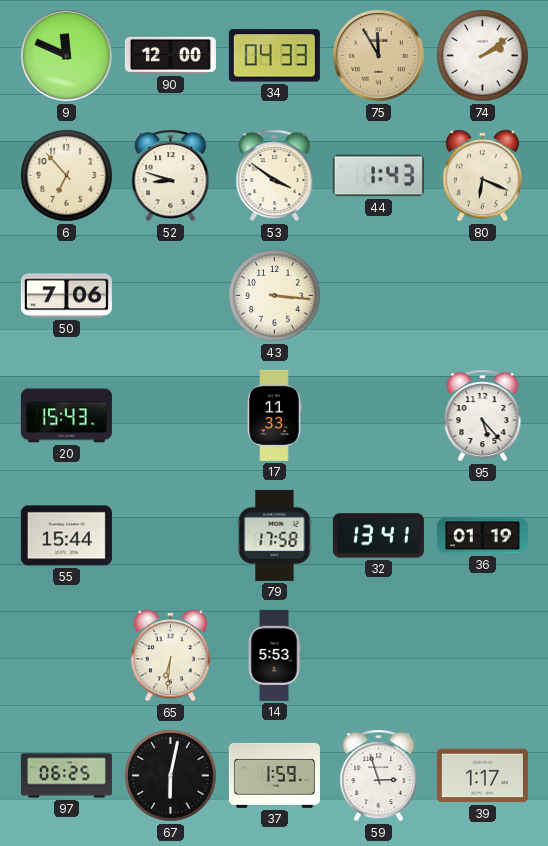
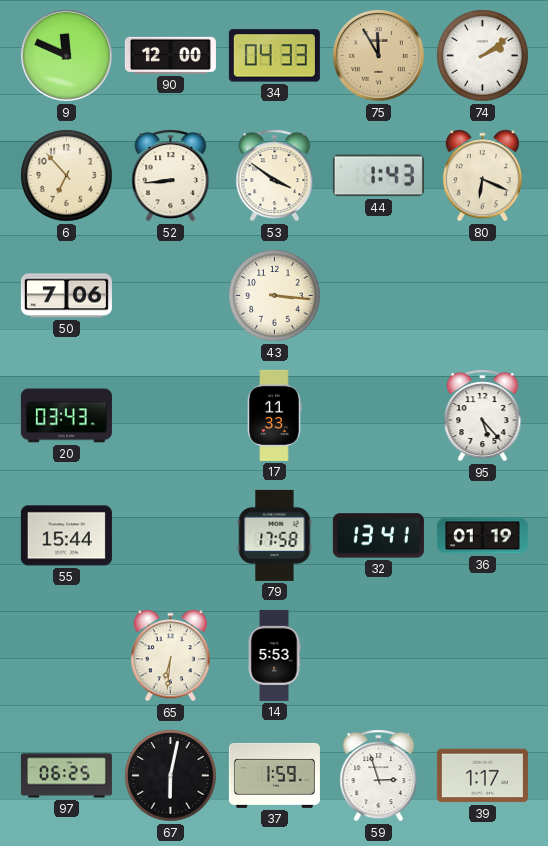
52: 8:48 -> 8:44
20: 15:43 -> 03:43
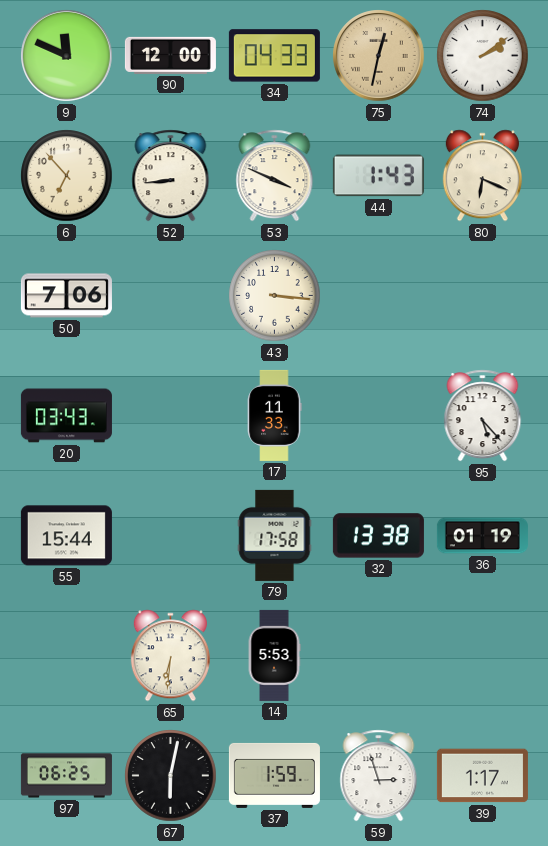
75: 11:55 -> 12:32
53: 3:51 -> 3:49
32: 13:41 -> 13:38
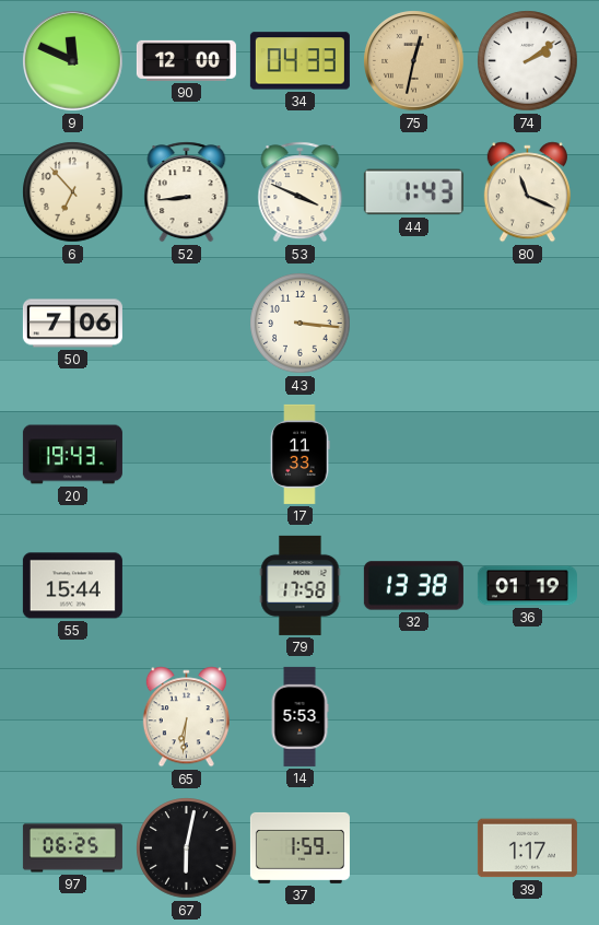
80: 6:19 -> 11:19
20: 03:43 -> 19:43
95: 5:23 -> none
59: 2:57 -> none
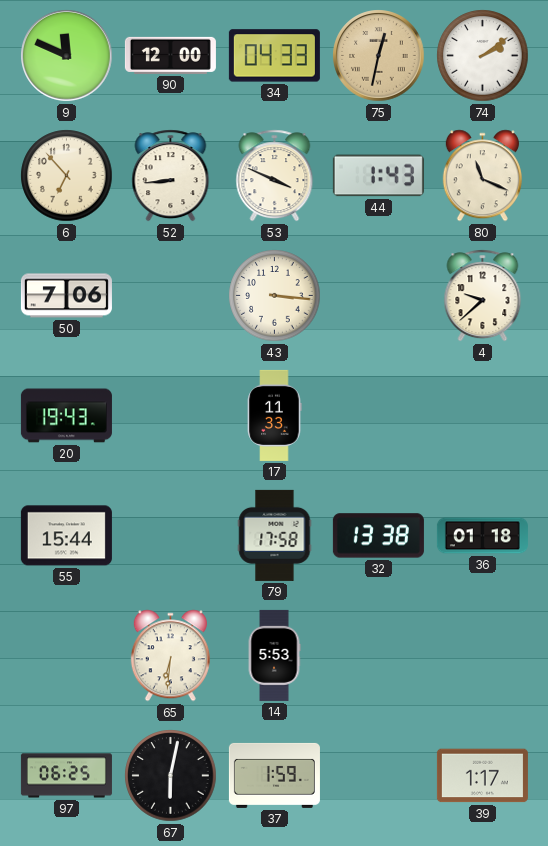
4: none -> 9:38
36: 01:19 -> 01:18
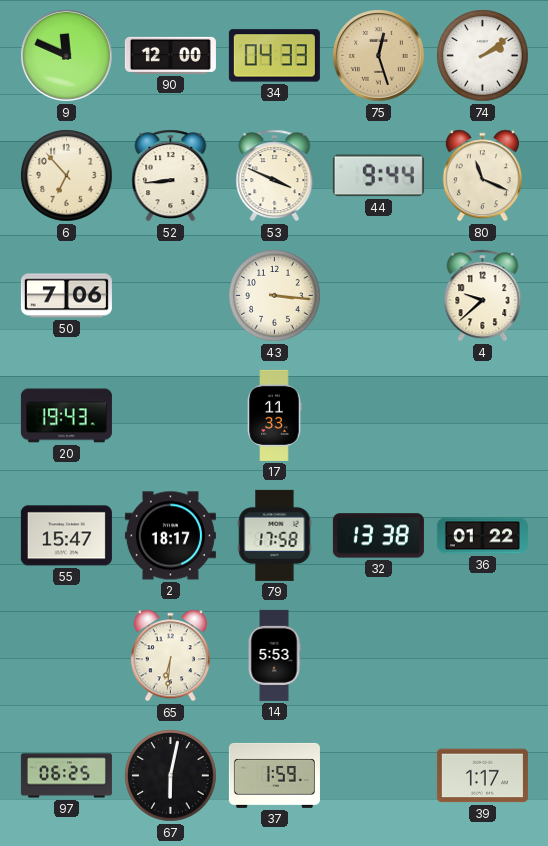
75: 12:32 -> 12:27
44: 1:43 -> 9:44
55: 15:44 -> 15:47
2: none -> 18:17
36: 01:18 -> 01:22
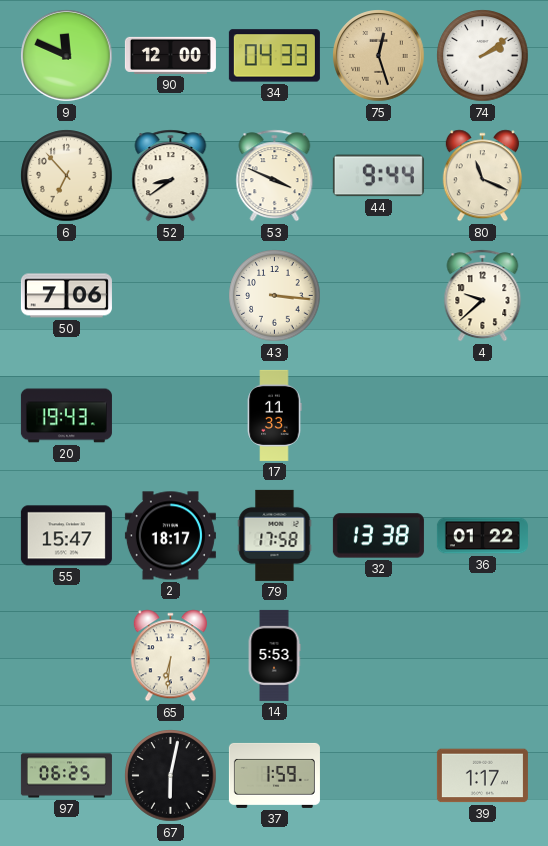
52: 8:44 -> 8:39
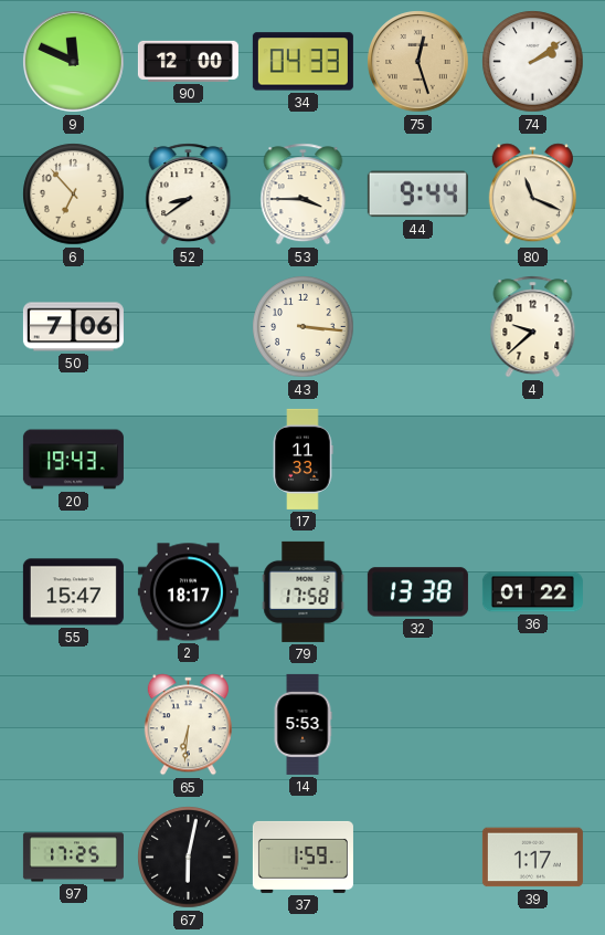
53: 3:49 -> 3:45
97: 06:25 -> 17:25
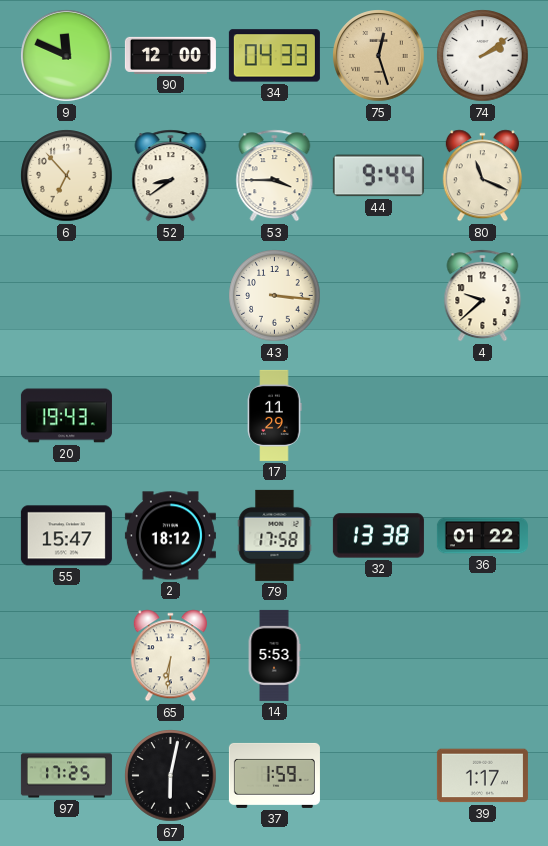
50: 7:06 -> none
17: 11:33 -> 11:29
2: 18:17 -> 18:12
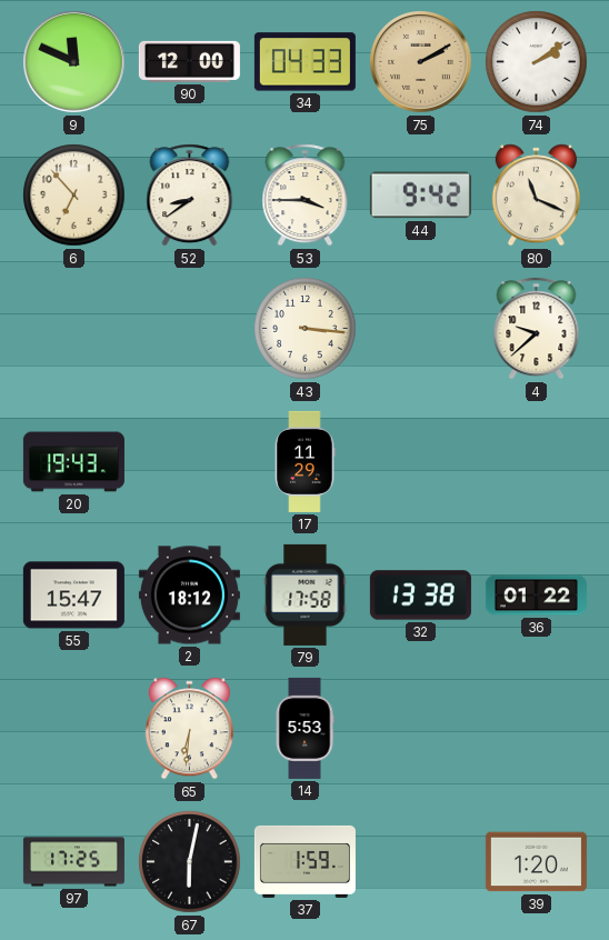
75: 12:27 -> 2:10
44: 9:44 -> 9:42
39: 1:17 -> 1:20
